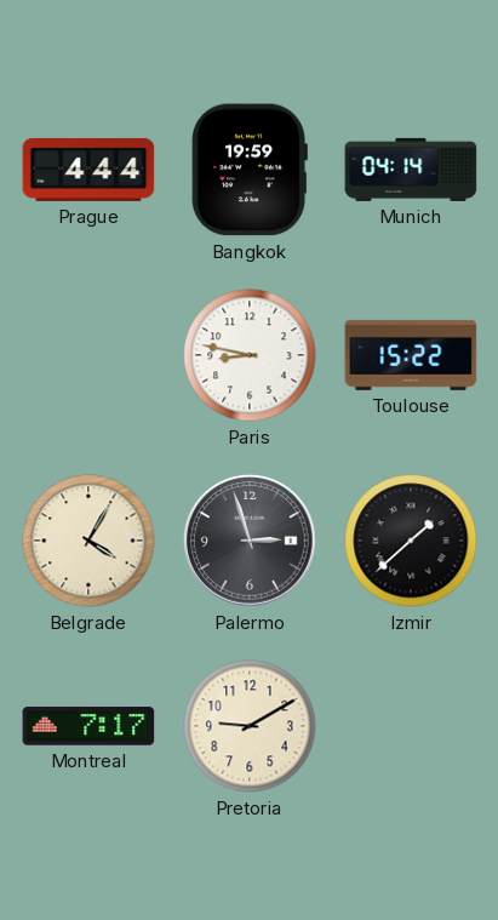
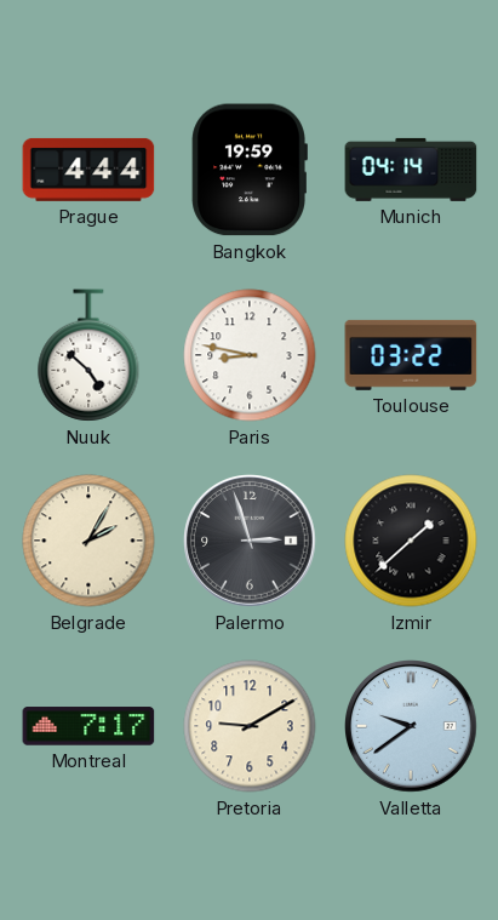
Nuuk: none -> 4:52
Toulouse: 15:22 -> 03:22
Belgrade: 4:05 -> 2:05
Valletta: none -> 9:39
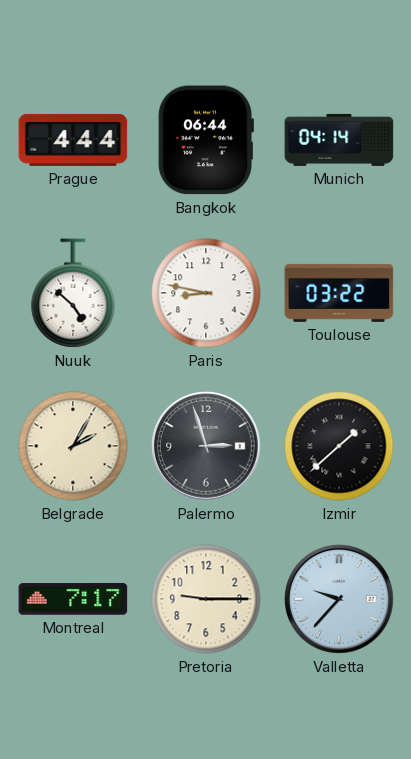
Bangkok: 19:59 -> 06:44
Pretoria: 9:10 -> 9:15
Valletta: 9:39 -> 9:37
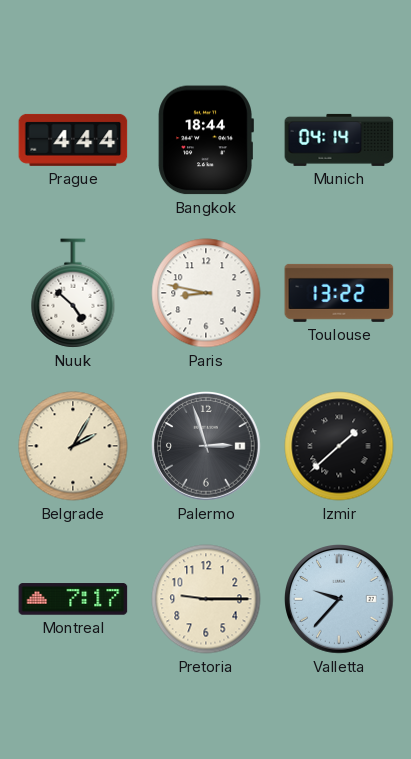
Bangkok: 06:44 -> 18:44
Toulouse: 03:22 -> 13:22
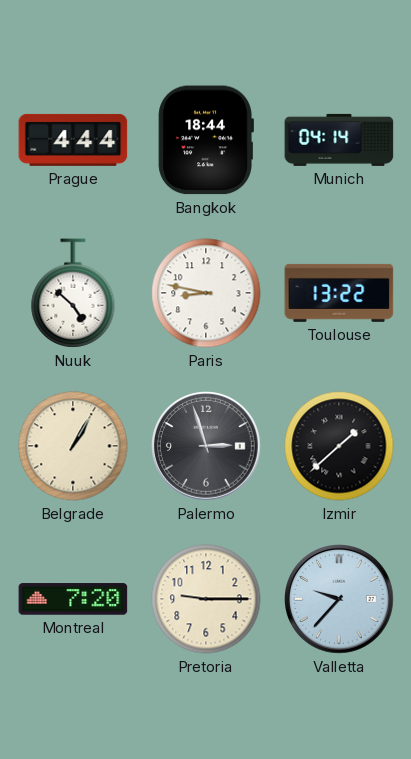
Belgrade: 2:05 -> 1:05
Montreal: 7:17 -> 7:20
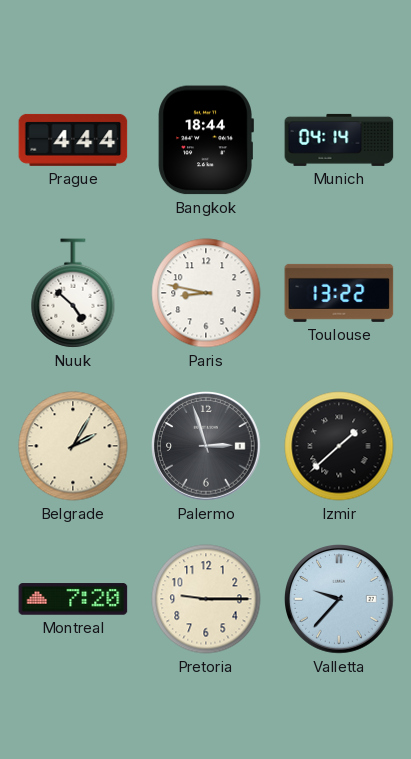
Belgrade: 1:05 -> 2:05
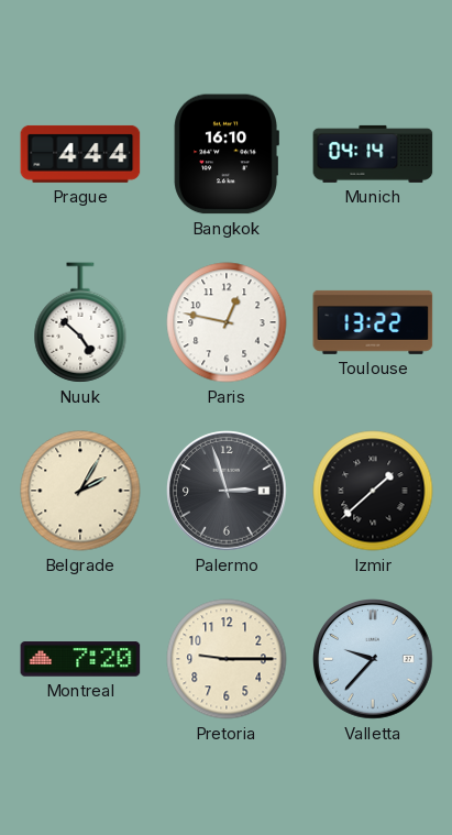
Bangkok: 18:44 -> 16:10
Paris: 8:47 -> 12:47
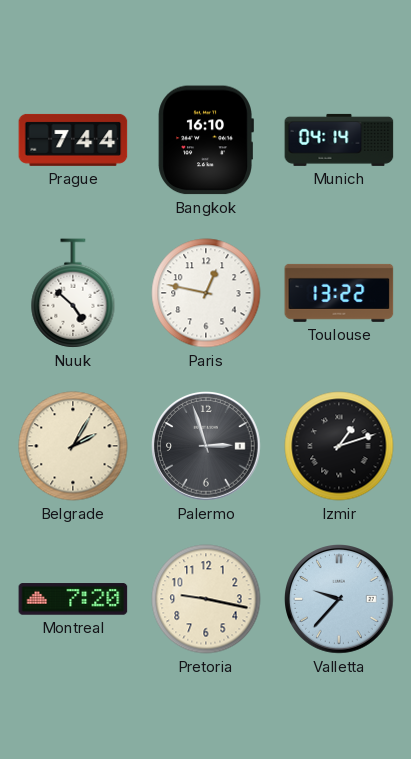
Prague: 4:44 -> 7:44
Izmir: 1:38 -> 1:12
Pretoria: 9:15 -> 9:17
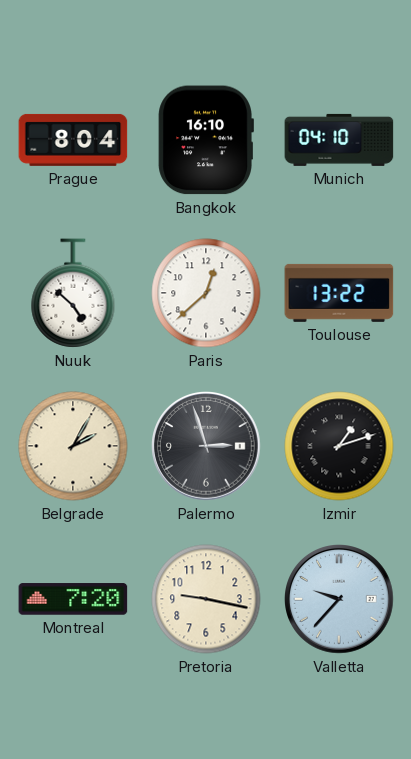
Prague: 7:44 -> 8:04
Munich: 04:14 -> 04:10
Paris: 12:47 -> 12:38
